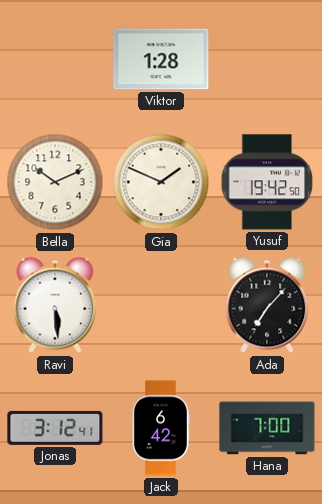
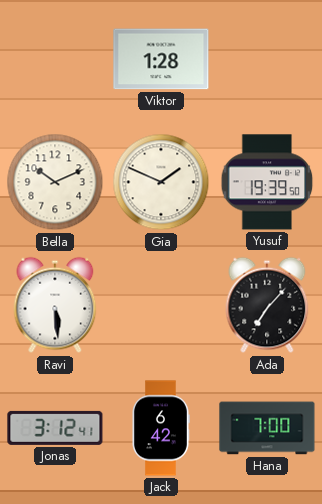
Yusuf: 19:42 -> 19:39
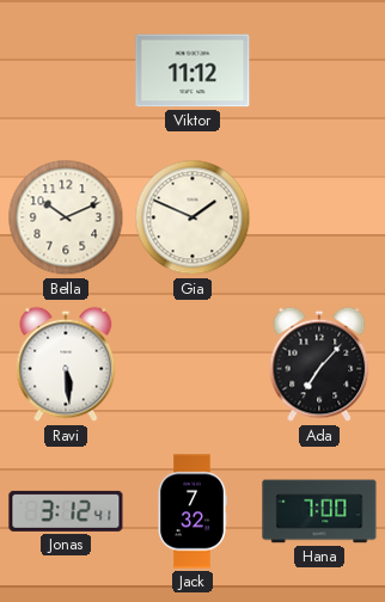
Viktor: 1:28 -> 11:12
Yusuf: 19:39 -> none
Jack: 6:42 -> 7:32
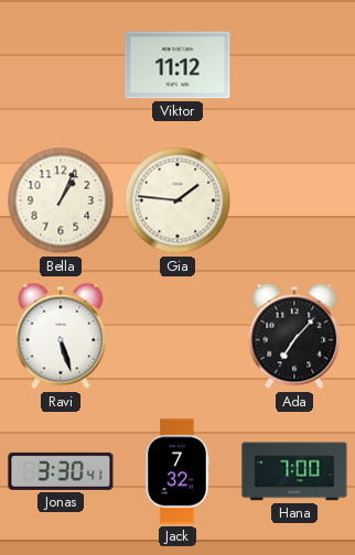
Bella: 10:11 -> 1:04
Gia: 1:49 -> 1:46
Ravi: 5:29 -> 5:27
Jonas: 3:12 -> 3:30
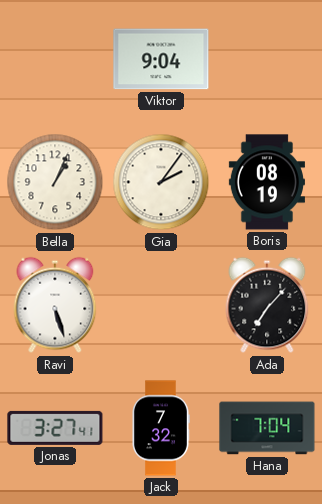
Viktor: 11:12 -> 9:04
Gia: 1:46 -> 2:06
Boris: none -> 08:19
Jonas: 3:30 -> 3:27
Hana: 7:00 -> 7:04
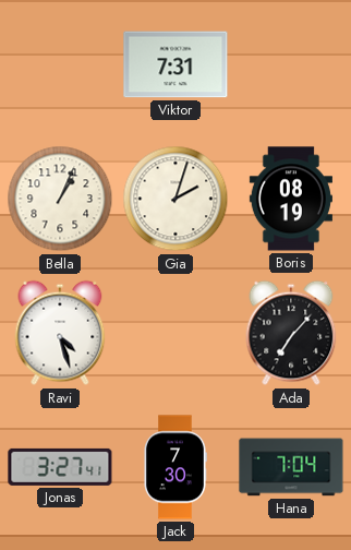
Viktor: 9:04 -> 7:31
Gia: 2:06 -> 2:03
Ravi: 5:27 -> 4:27
Jack: 7:32 -> 7:30
